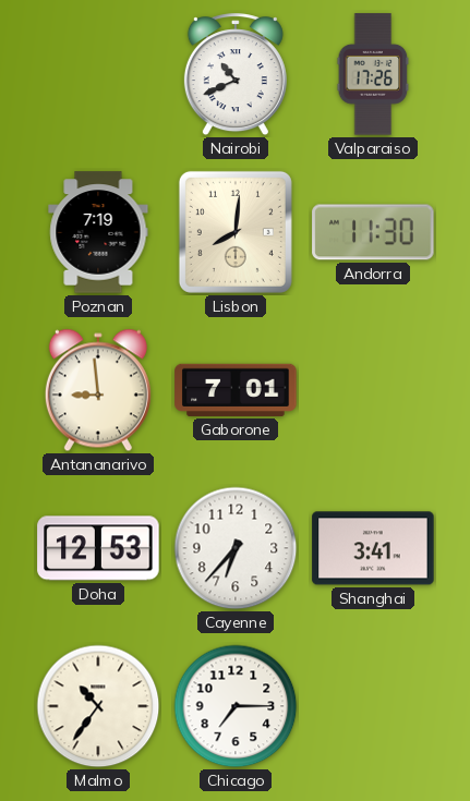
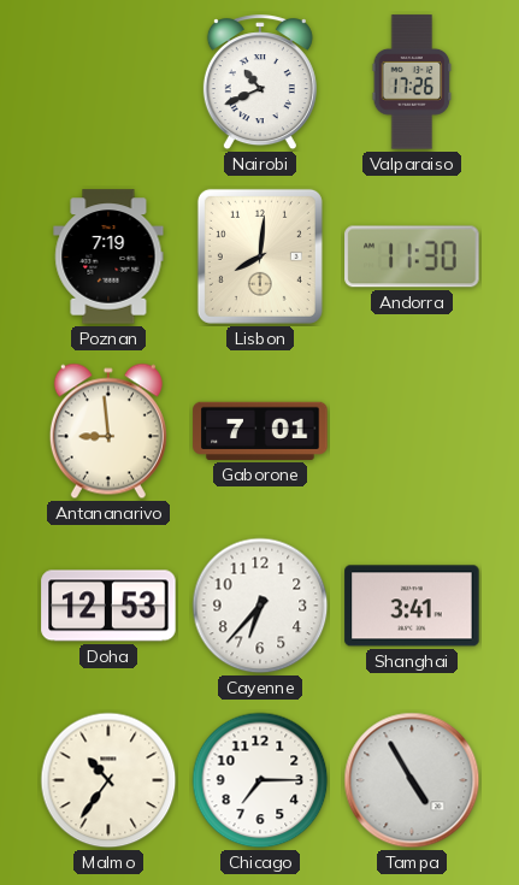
Tampa: none -> 4:55
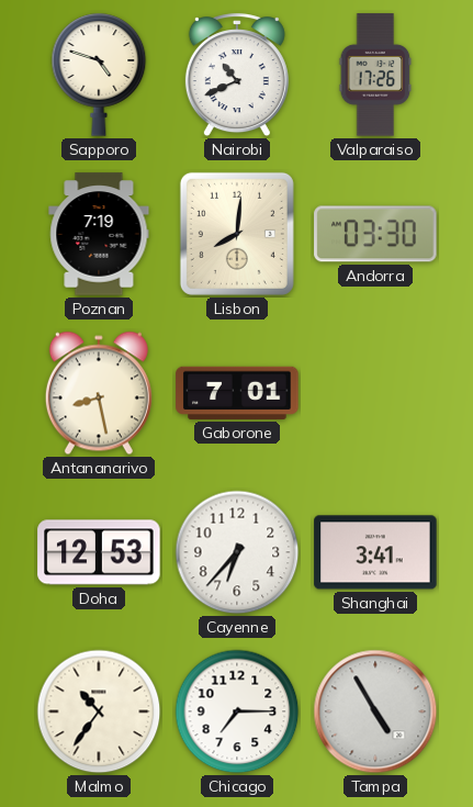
Sapporo: none -> 4:48
Andorra: 11:30 -> 03:30
Antananarivo: 8:59 -> 8:28
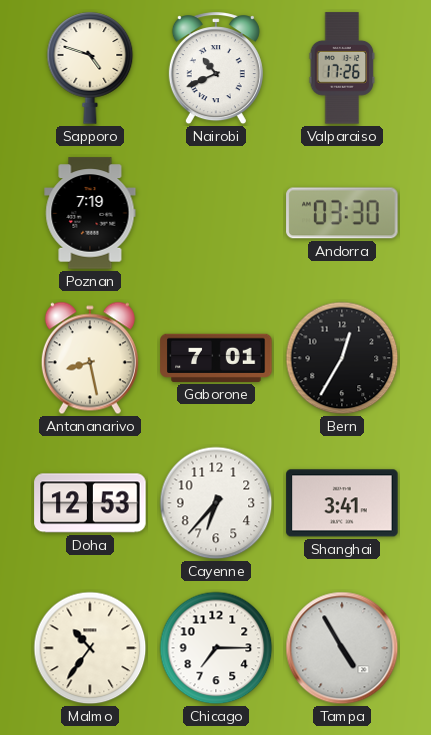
Lisbon: 8:01 -> none
Bern: none -> 12:35
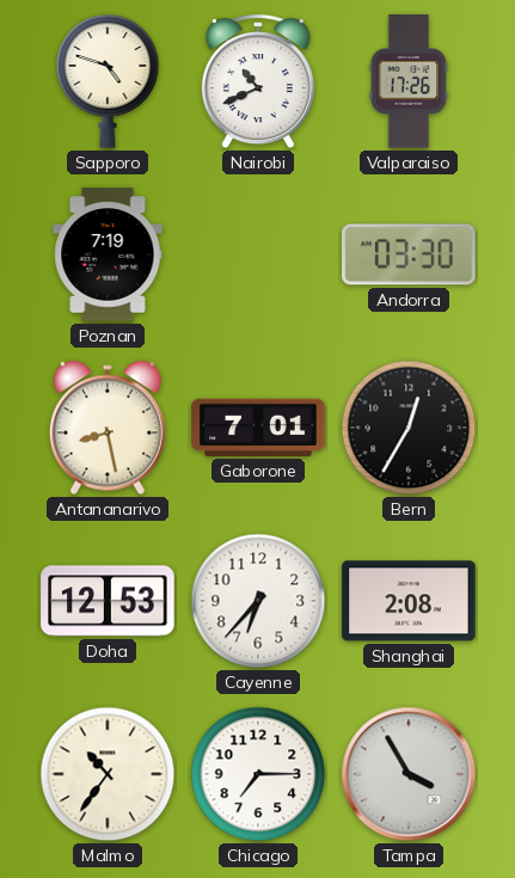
Shanghai: 3:41 -> 2:08
Tampa: 4:55 -> 3:55
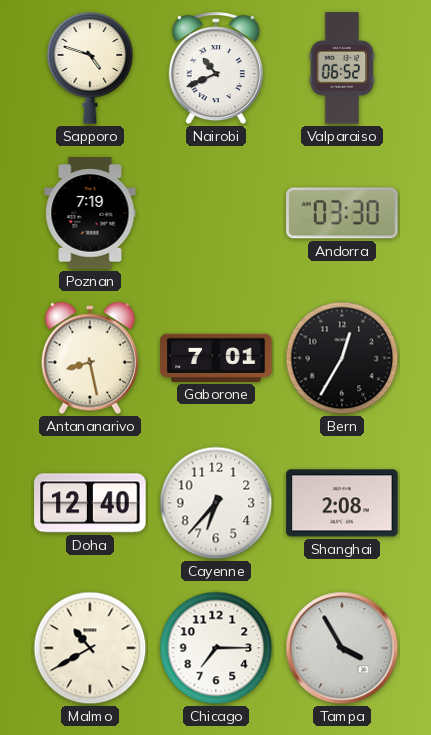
Valparaiso: 17:26 -> 06:52
Doha: 12:53 -> 12:40
Malmo: 10:36 -> 10:40
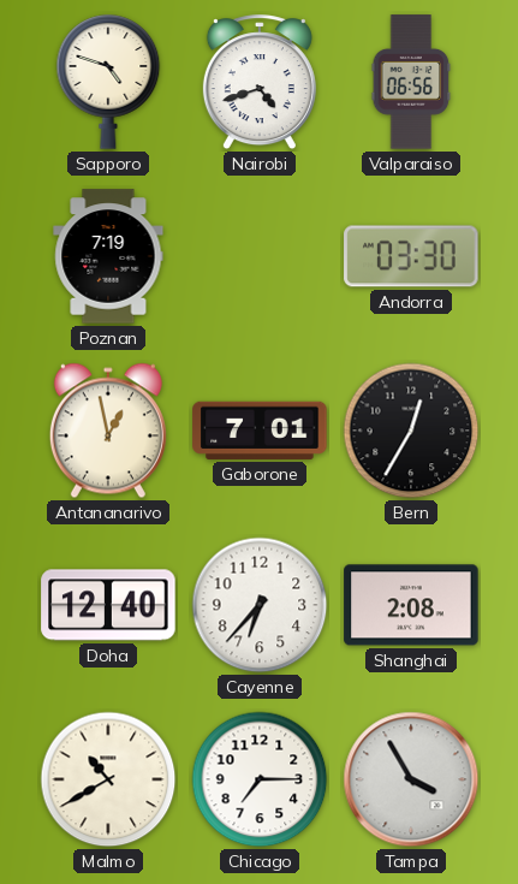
Nairobi: 10:41 -> 4:42
Valparaiso: 06:52 -> 06:56
Antananarivo: 8:28 -> 12:58
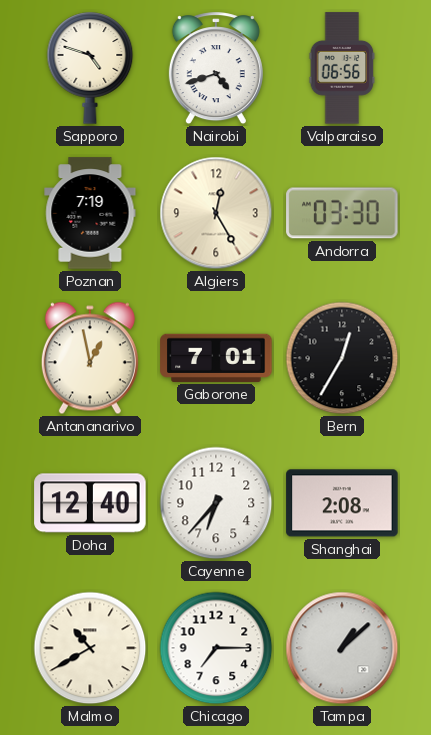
Algiers: none -> 12:25
Tampa: 3:55 -> 1:08
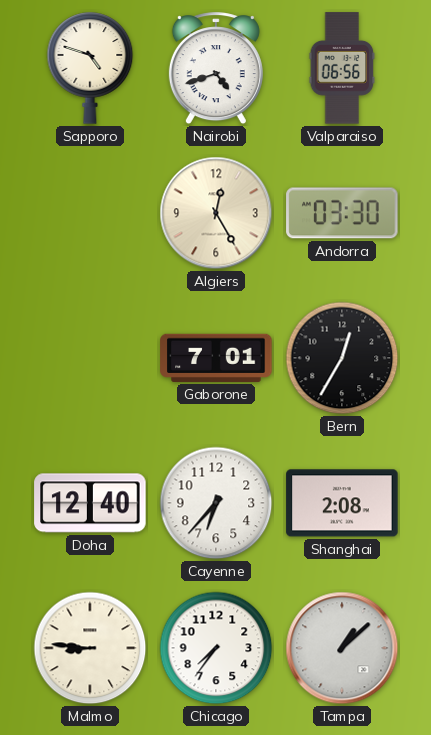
Poznan: 7:19 -> none
Antananarivo: 12:58 -> none
Malmo: 10:40 -> 8:46
Chicago: 7:15 -> 7:36
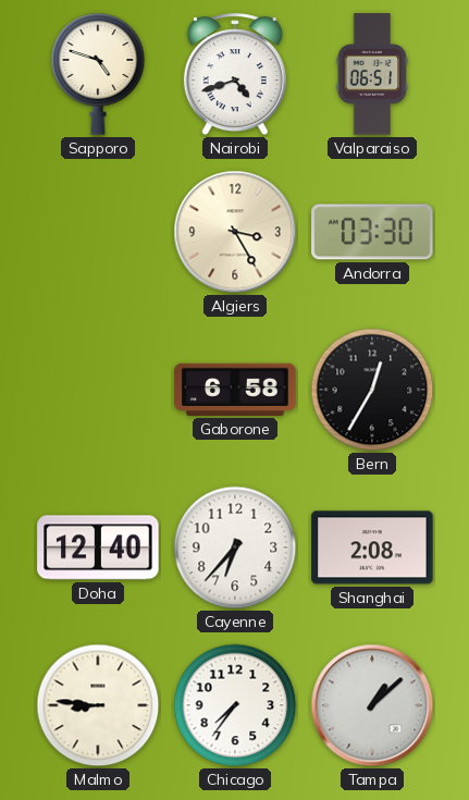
Valparaiso: 06:56 -> 06:51
Algiers: 12:25 -> 3:25
Gaborone: 7:01 -> 6:58
